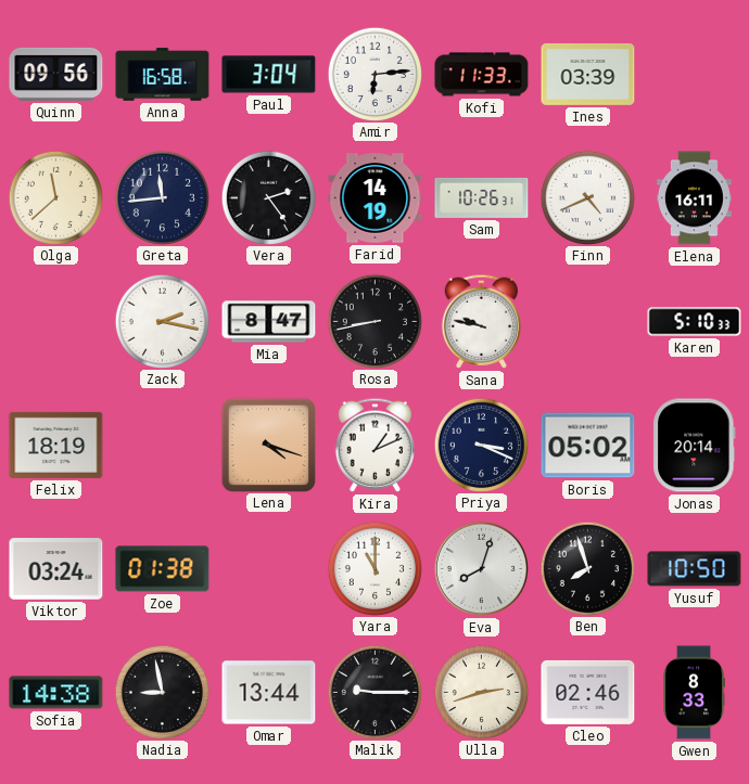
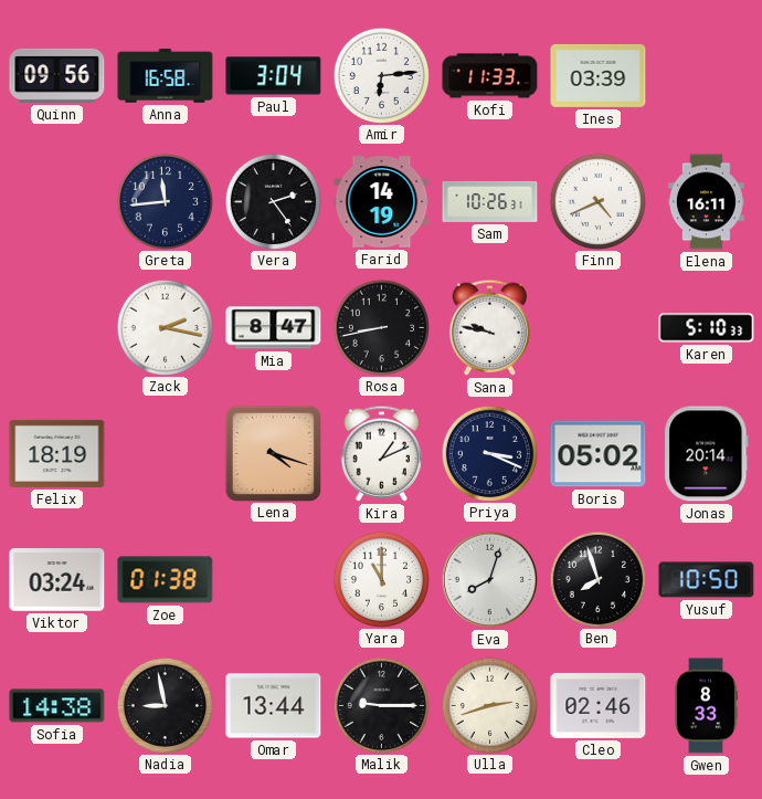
Olga: 11:38 -> none
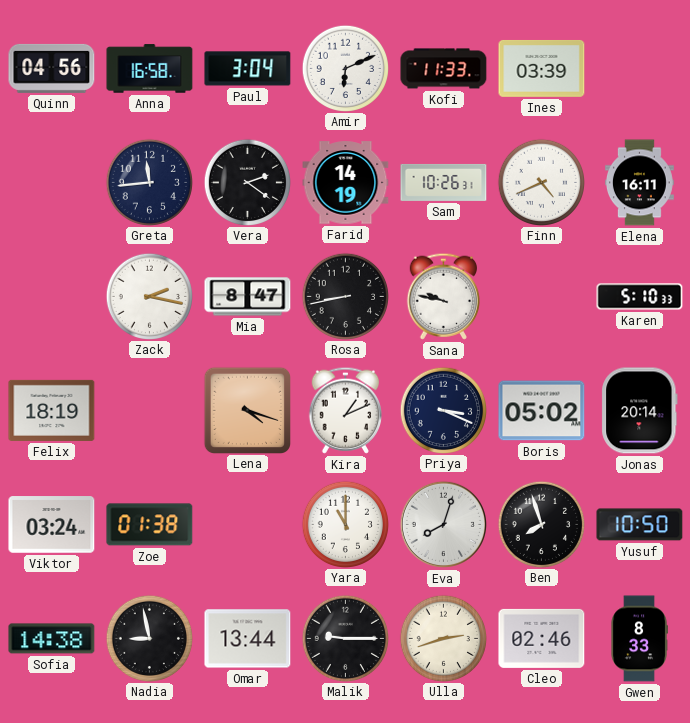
Quinn: 09:56 -> 04:56
Amir: 6:14 -> 6:11
Vera: 2:24 -> 2:21
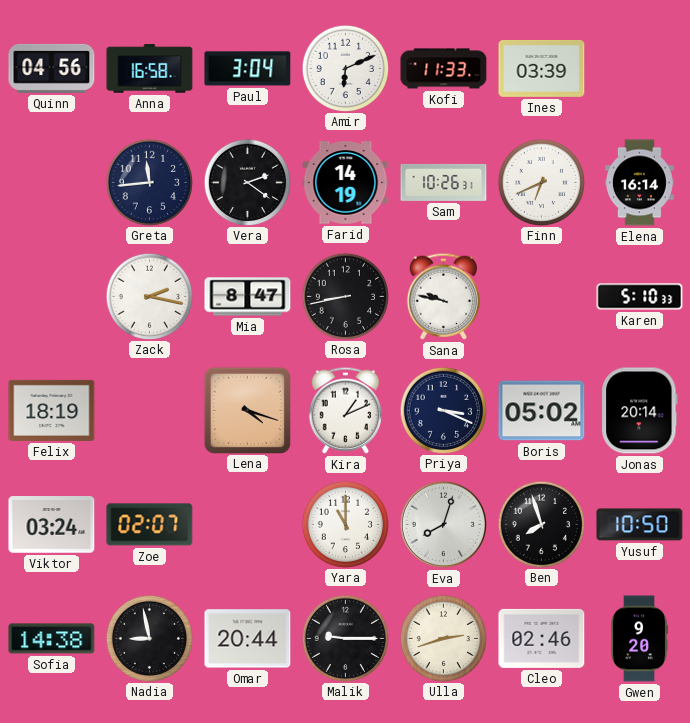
Finn: 4:41 -> 6:41
Elena: 16:11 -> 16:14
Zoe: 01:38 -> 02:07
Omar: 13:44 -> 20:44
Gwen: 8:33 -> 9:20
